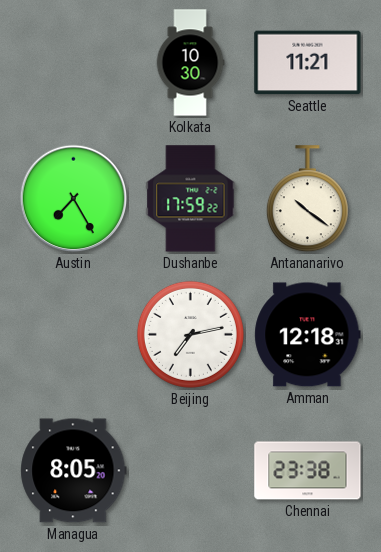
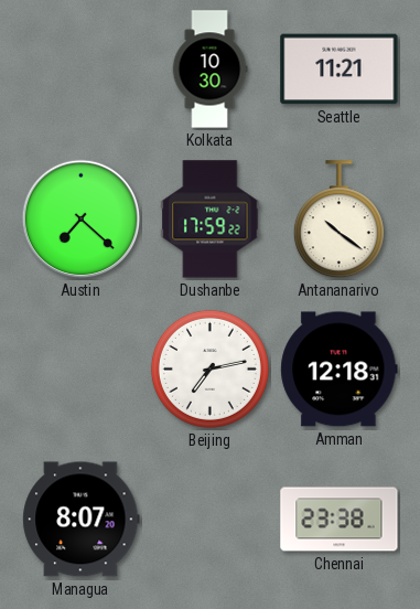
Austin: 7:25 -> 7:22
Managua: 8:05 -> 8:07
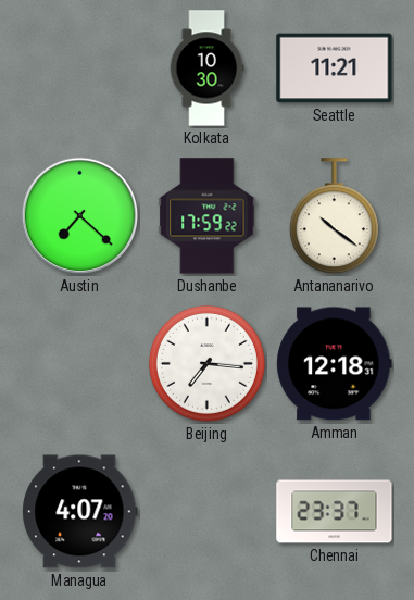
Beijing: 7:13 -> 7:16
Managua: 8:07 -> 4:07
Chennai: 23:38 -> 23:37
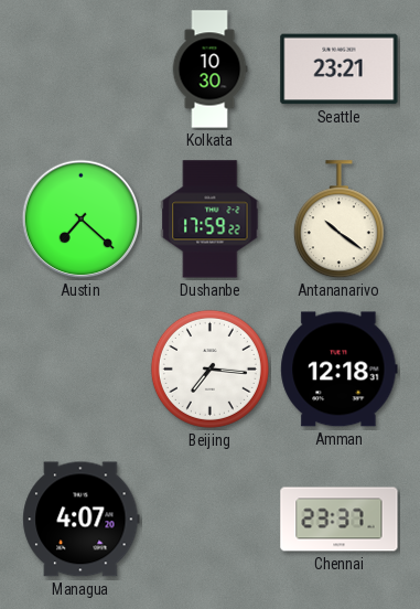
Seattle: 11:21 -> 23:21
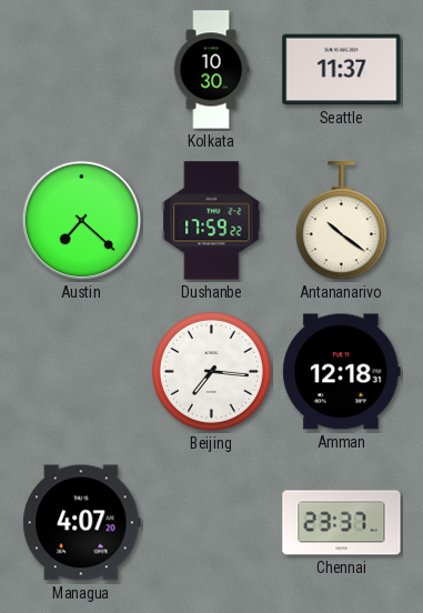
Seattle: 23:21 -> 11:37
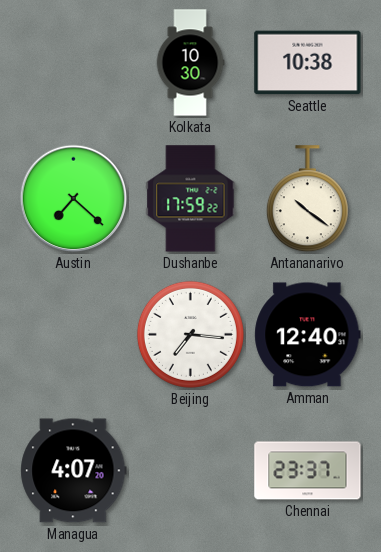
Seattle: 11:37 -> 10:38
Amman: 12:18 -> 12:40
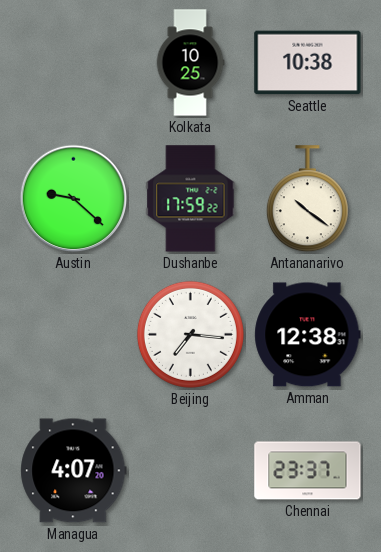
Kolkata: 10:30 -> 10:25
Austin: 7:22 -> 9:22
Amman: 12:40 -> 12:38
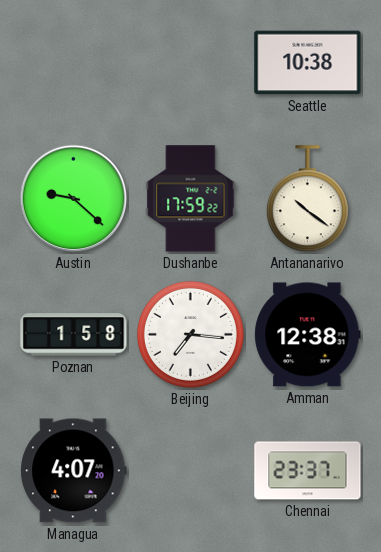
Kolkata: 10:25 -> none
Poznan: none -> 1:58
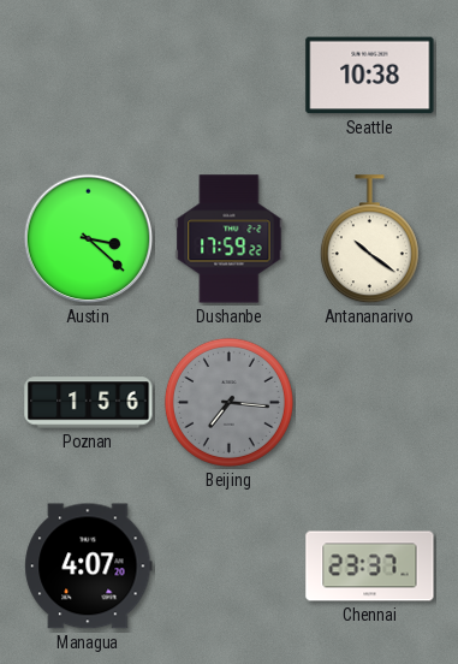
Austin: 9:22 -> 3:22
Poznan: 1:58 -> 1:56
Beijing dial: white -> grey
Amman: 12:38 -> none
